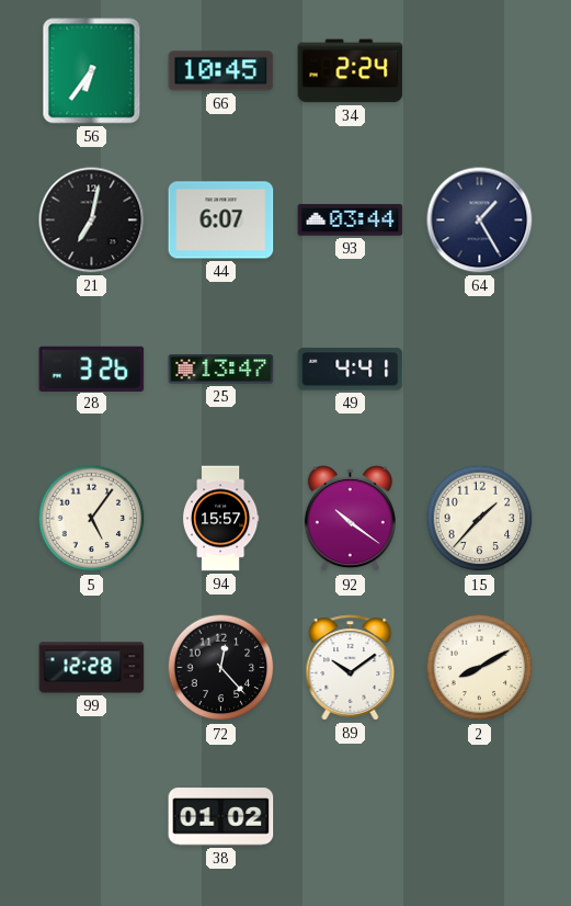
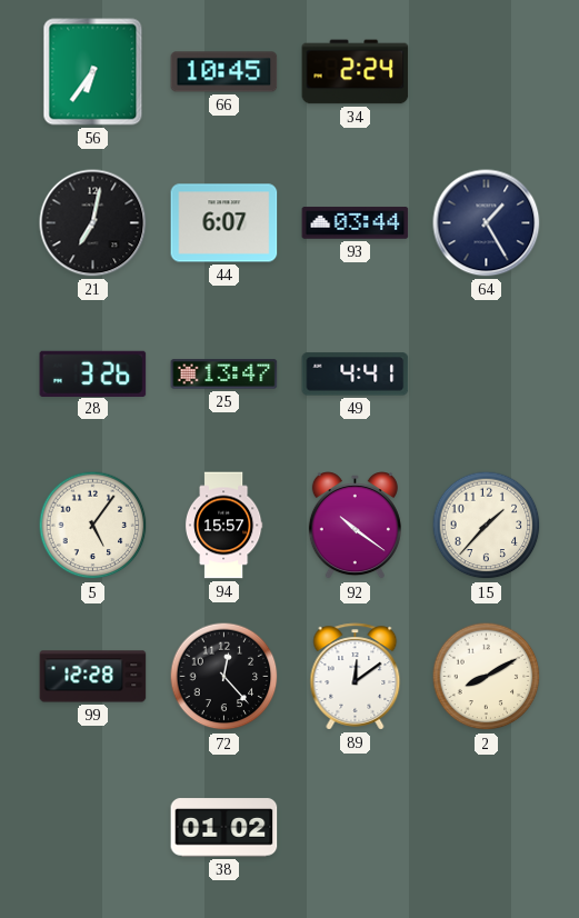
89: 10:09 -> 12:09
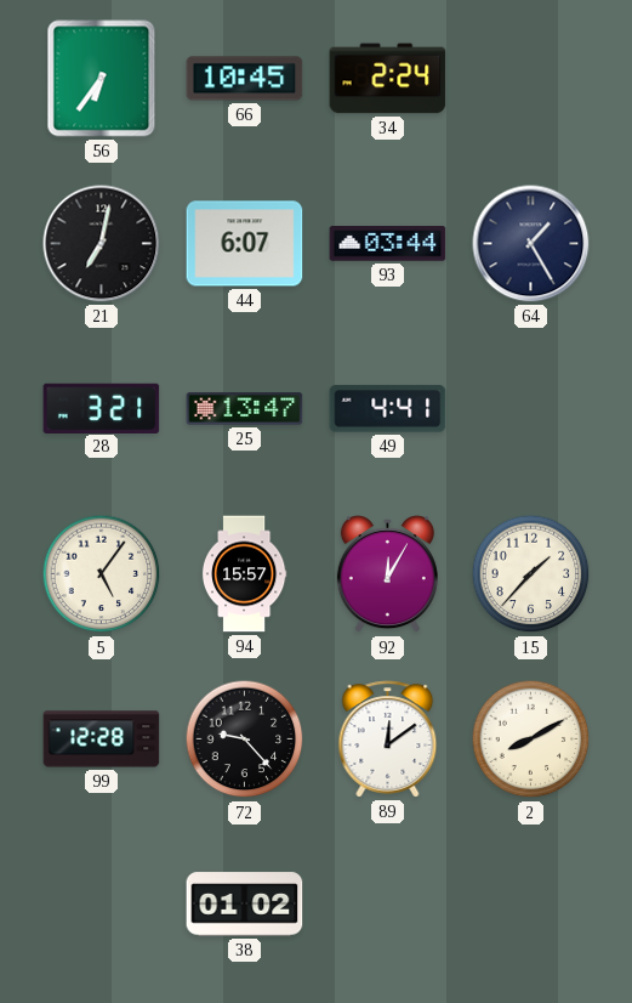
28: 3:26 -> 3:21
92: 10:21 -> 12:05
72: 12:23 -> 9:23
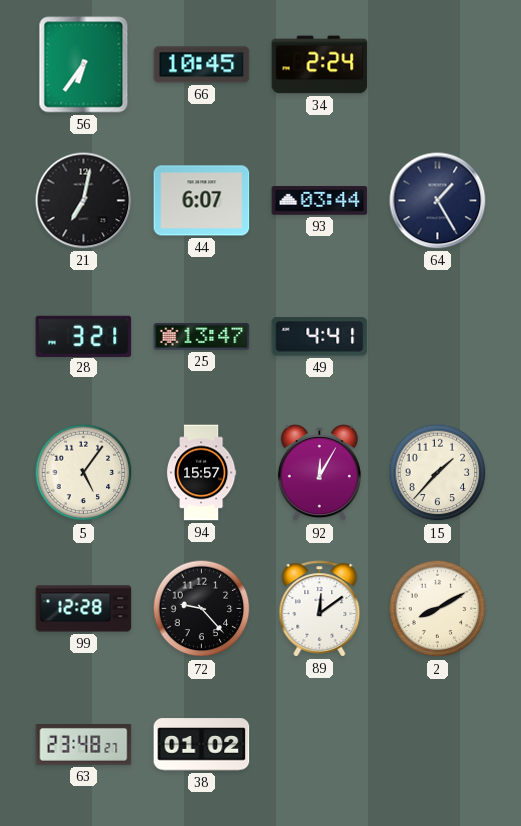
63: none -> 23:48
